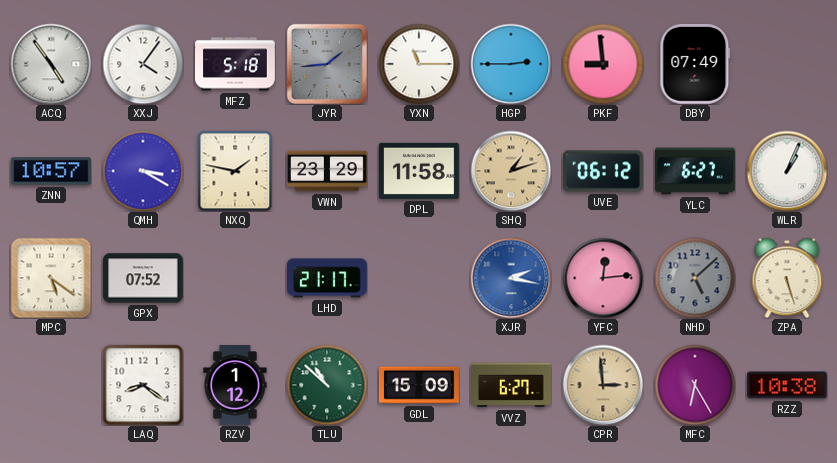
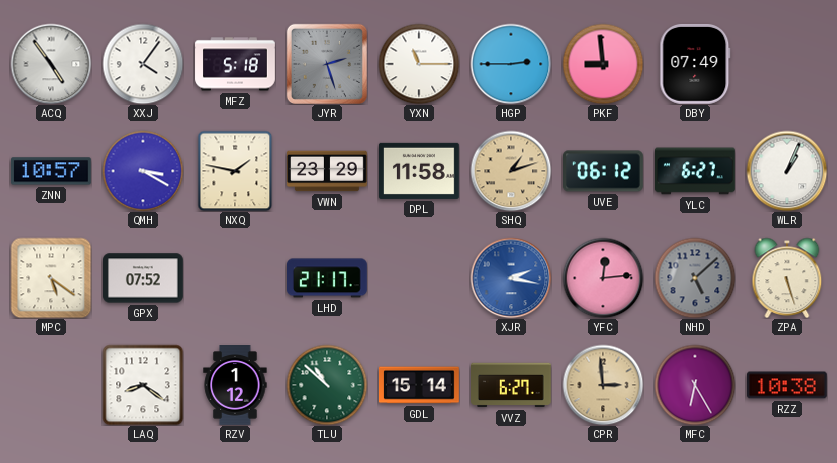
JYR: 1:44 -> 2:27
GDL: 15:09 -> 15:14
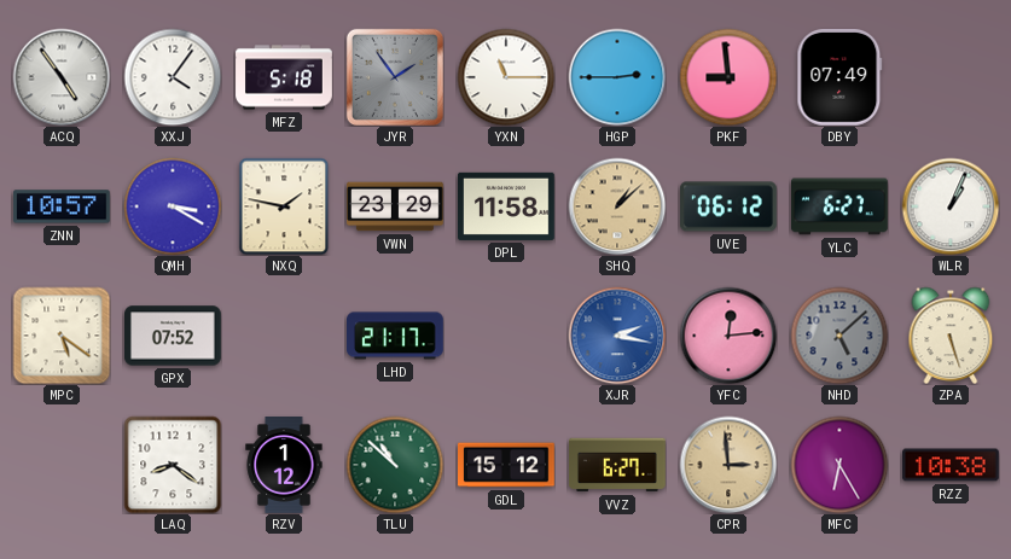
JYR: 2:27 -> 1:54
SHQ: 1:12 -> 1:08
GDL: 15:14 -> 15:12
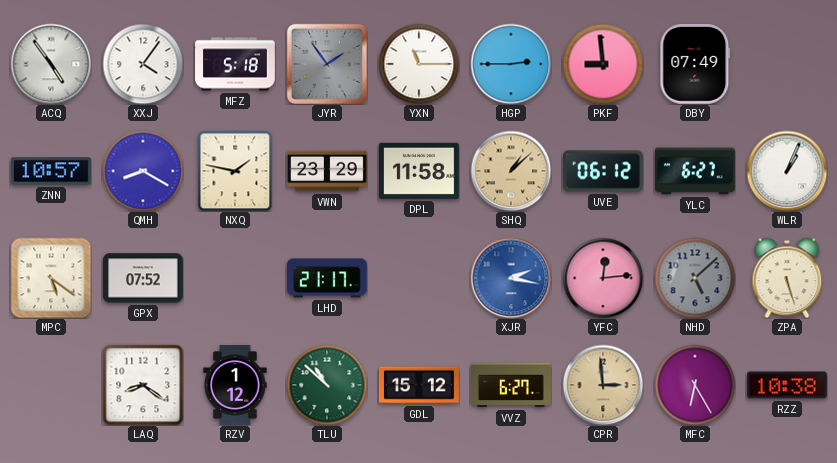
QMH: 3:20 -> 8:20
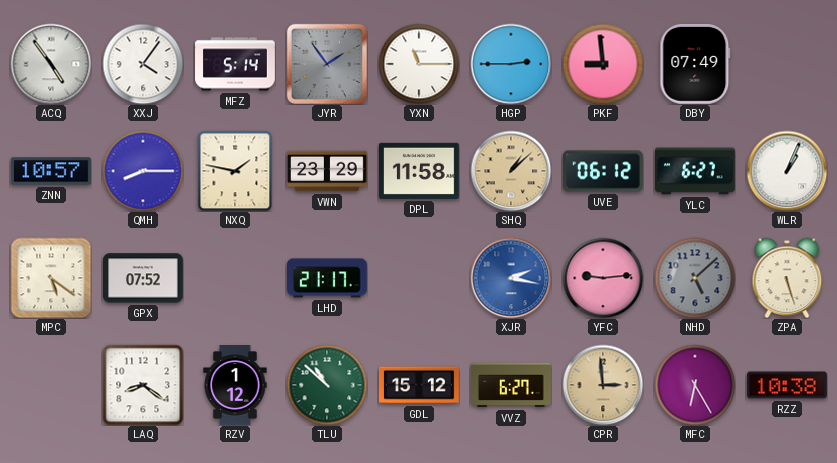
MFZ: 5:18 -> 5:14
QMH: 8:20 -> 8:15
YFC: 12:14 -> 9:14
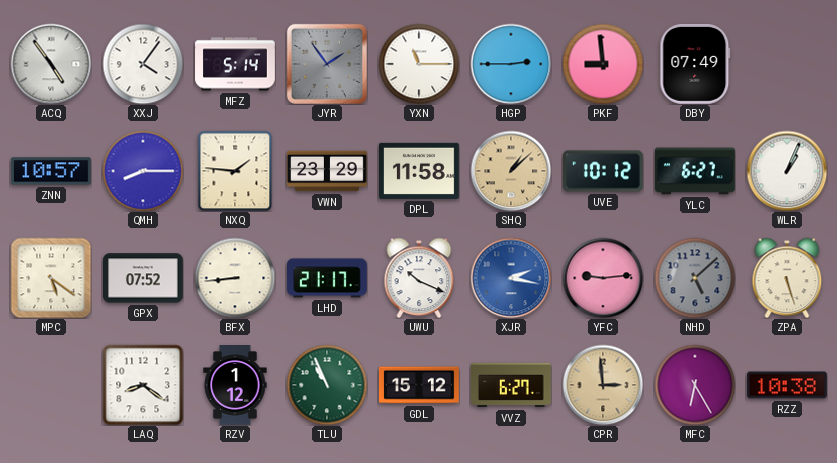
NXQ: 1:47 -> 1:46
UVE: 06:12 -> 10:12
BFX: none -> 8:44
UWU: none -> 10:19
TLU: 10:52 -> 10:56
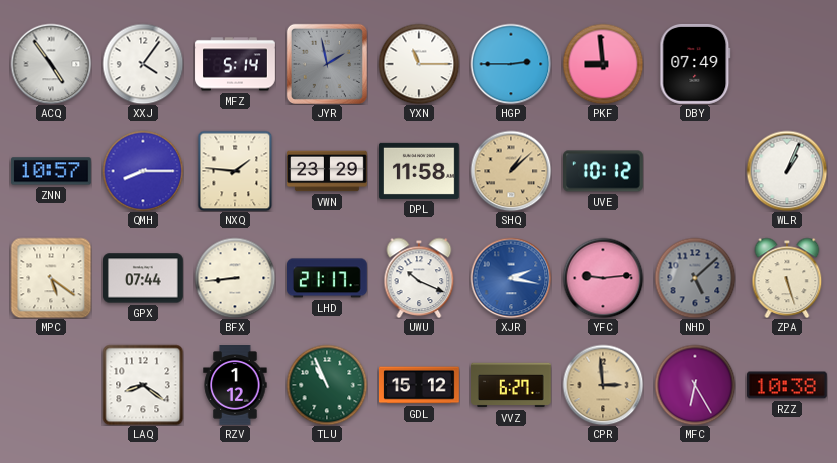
JYR: 1:54 -> 1:58
YLC: 6:27 -> none
GPX: 07:52 -> 07:44
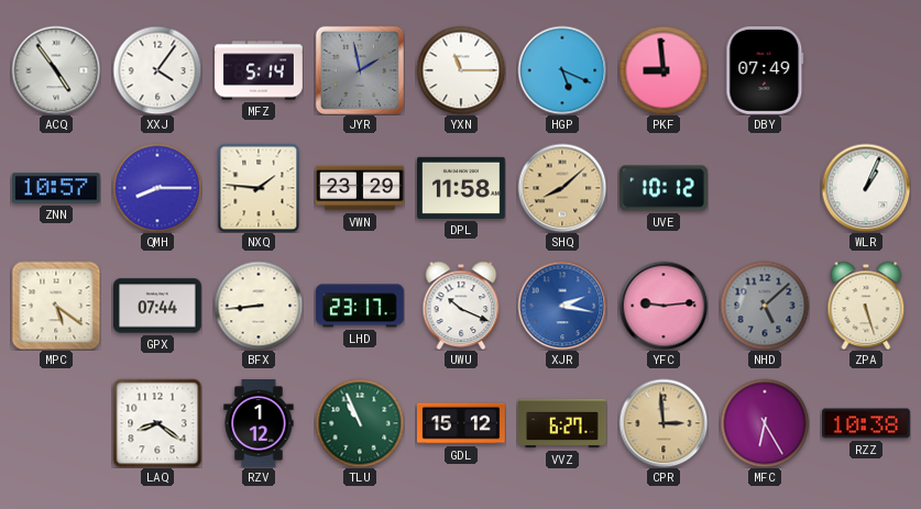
HGP: 2:45 -> 5:19
SHQ: 1:08 -> 8:08
LHD: 21:17 -> 23:17
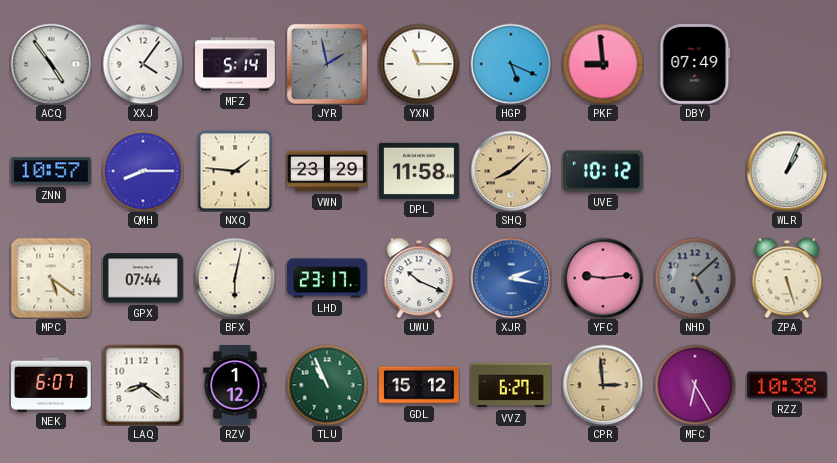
BFX: 8:44 -> 6:02
NEK: none -> 6:07
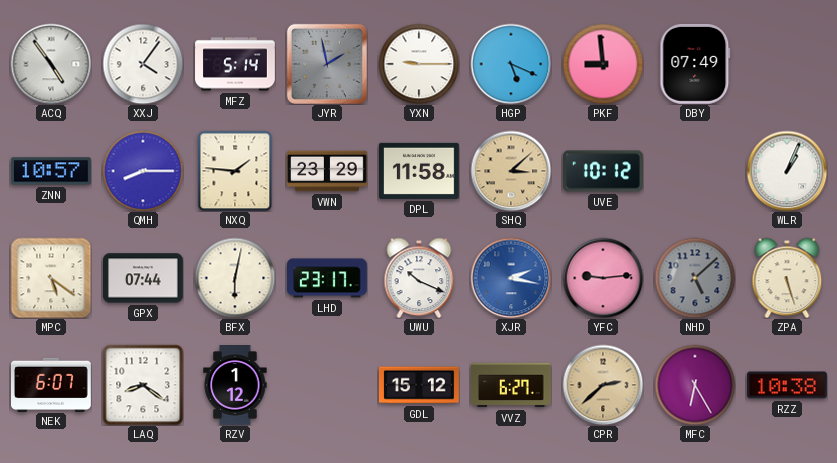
YXN: 11:15 -> 9:15
SHQ: 8:08 -> 3:08
TLU: 10:56 -> none
CPR: 2:59 -> 2:38
